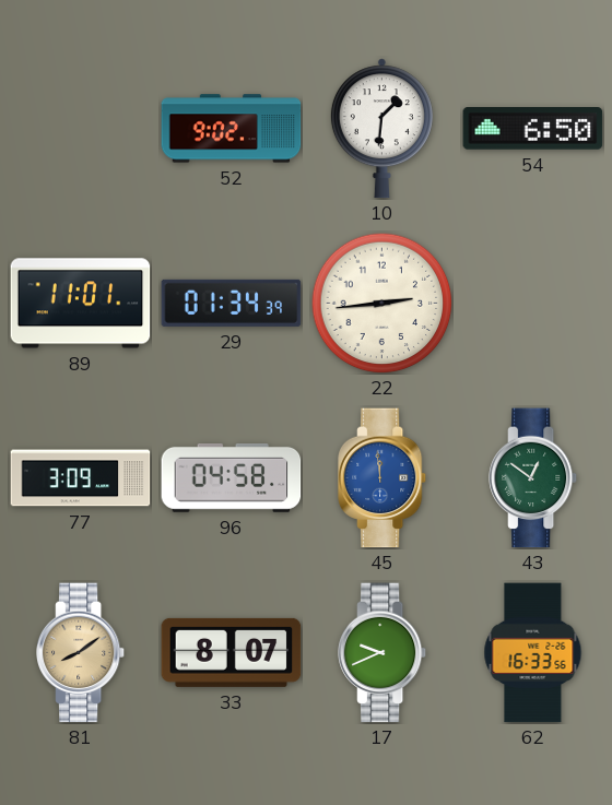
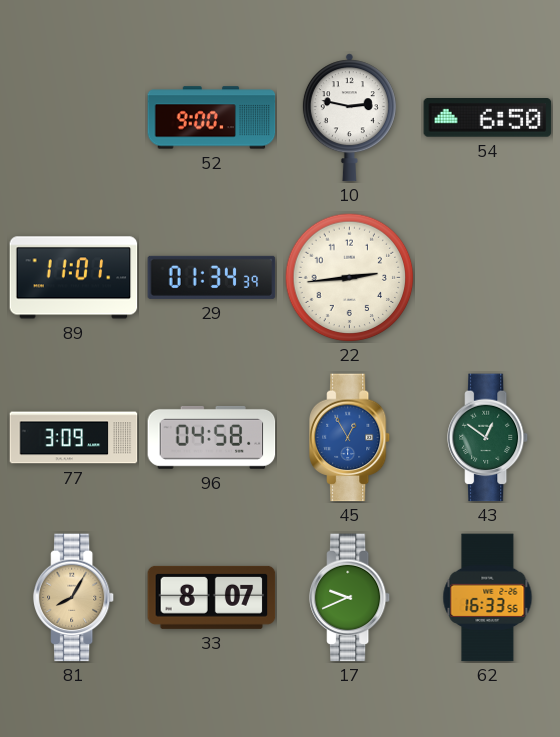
52: 9:02 -> 9:00
10: 1:31 -> 2:47
45: 11:59 -> 12:55
81: 8:09 -> 8:05
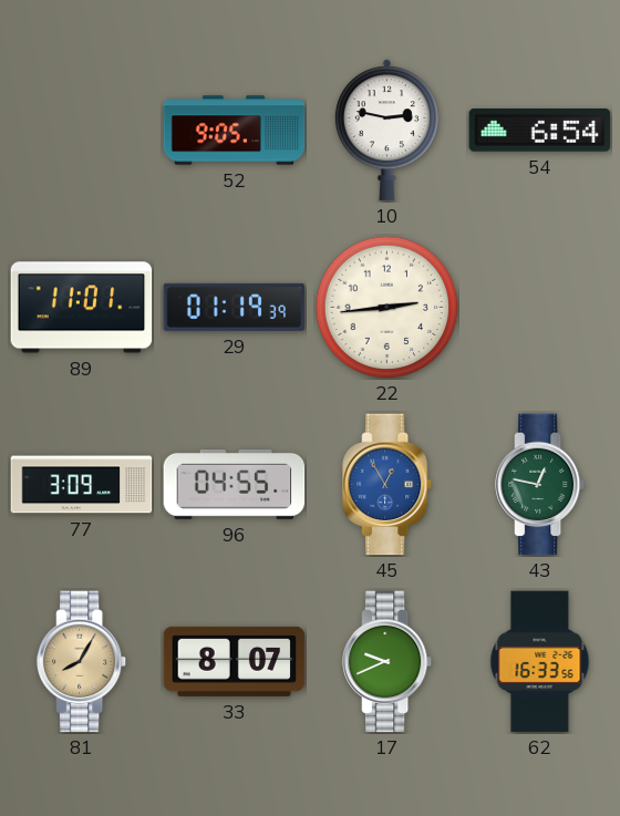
52: 9:00 -> 9:05
54: 6:50 -> 6:54
29: 01:34 -> 01:19
96: 04:58 -> 04:55
43: 12:51 -> 12:47
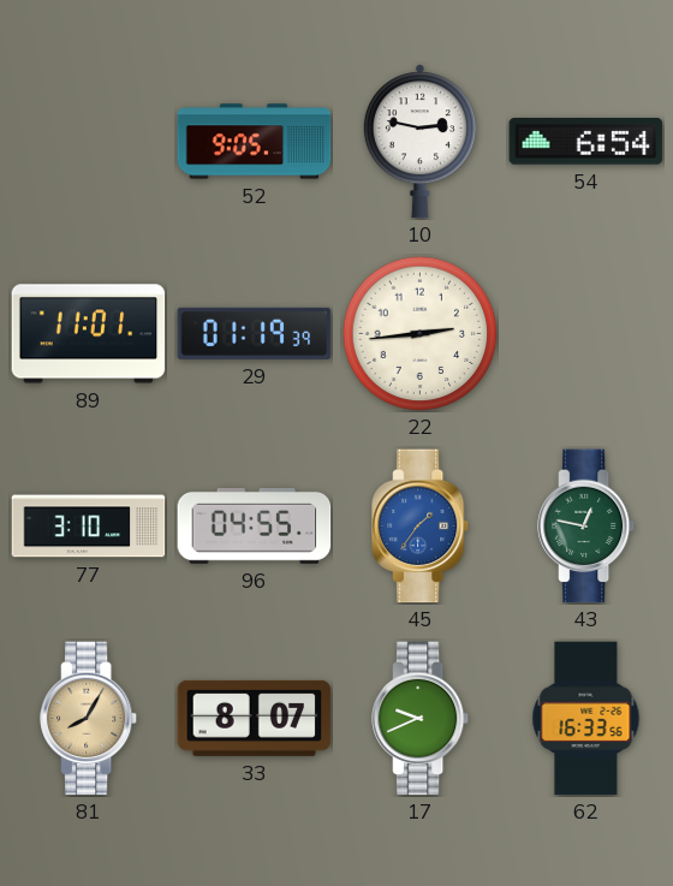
77: 3:09 -> 3:10
45: 12:55 -> 1:36
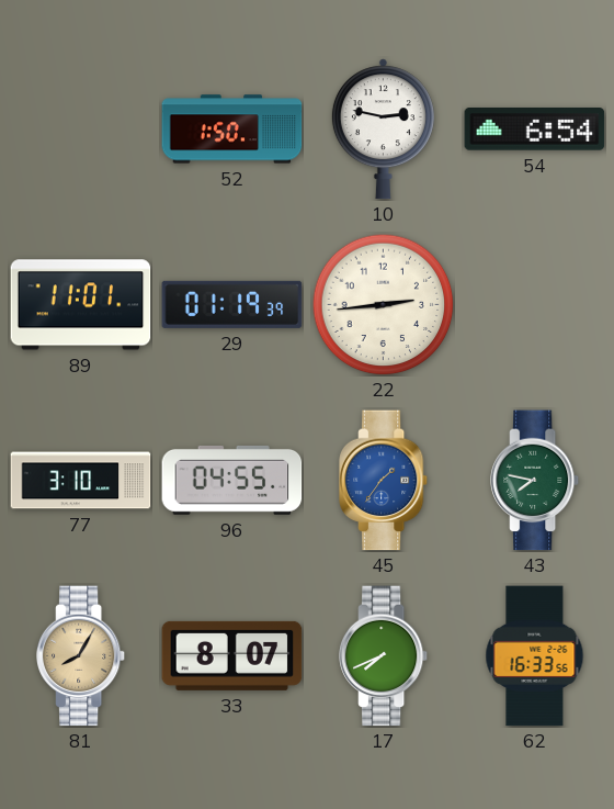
52: 9:05 -> 1:50
43: 12:47 -> 7:47
17: 9:41 -> 7:41
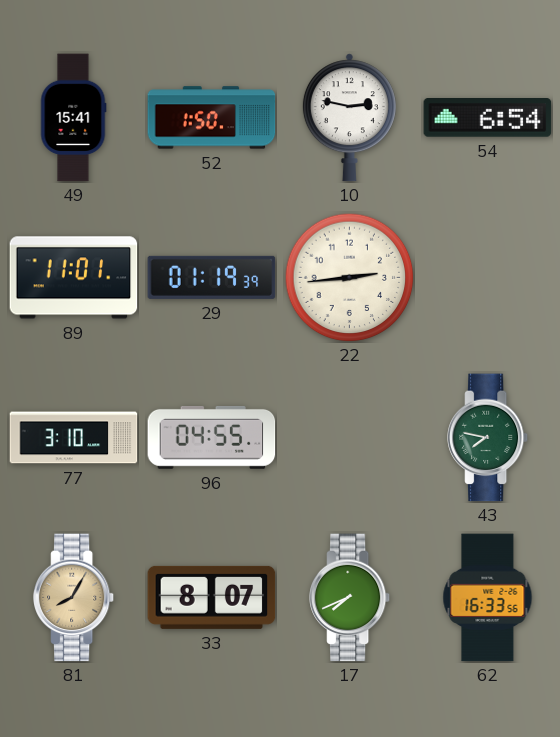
49: none -> 15:41
45: 1:36 -> none
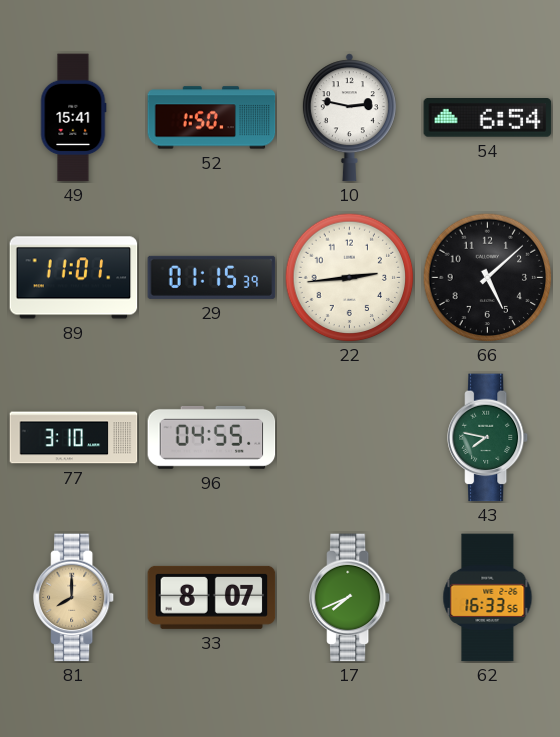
29: 01:19 -> 01:15
66: none -> 5:08
81: 8:05 -> 8:00
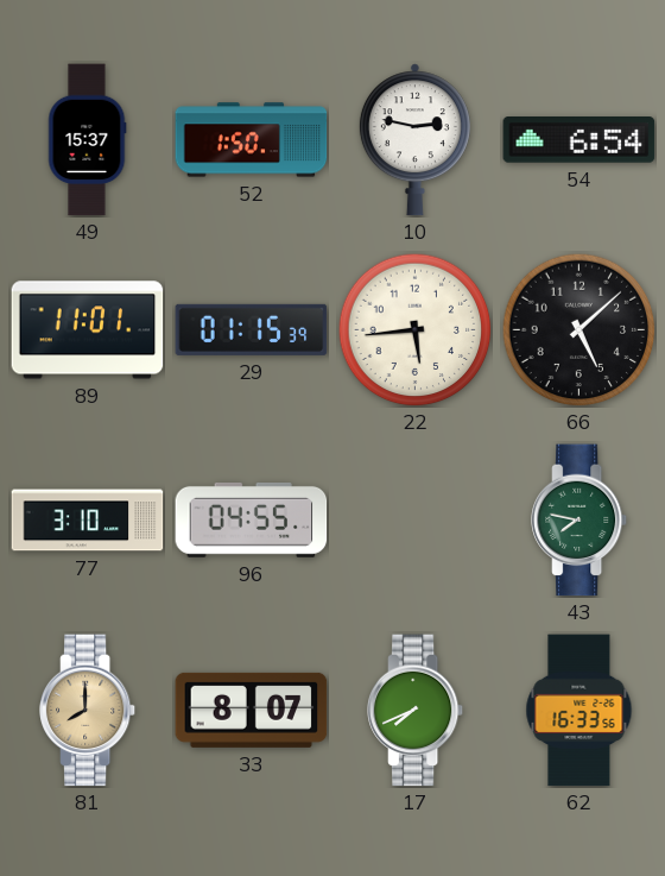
49: 15:41 -> 15:37
22: 2:44 -> 5:44
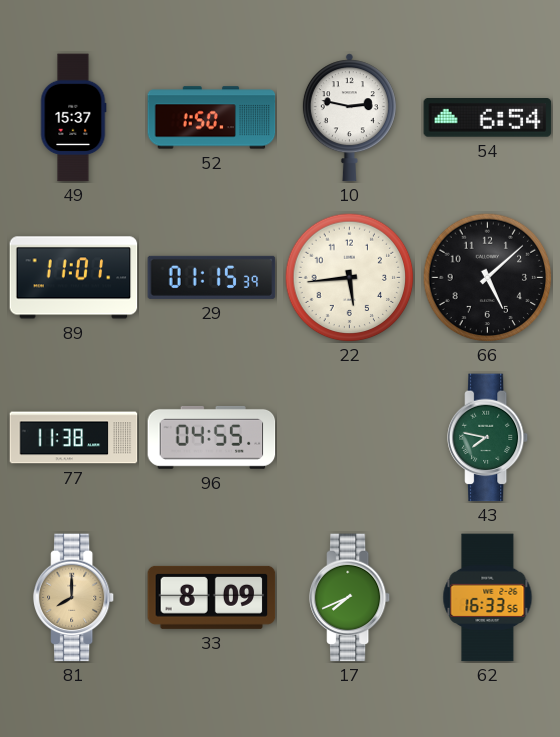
77: 3:10 -> 11:38
33: 8:07 -> 8:09
